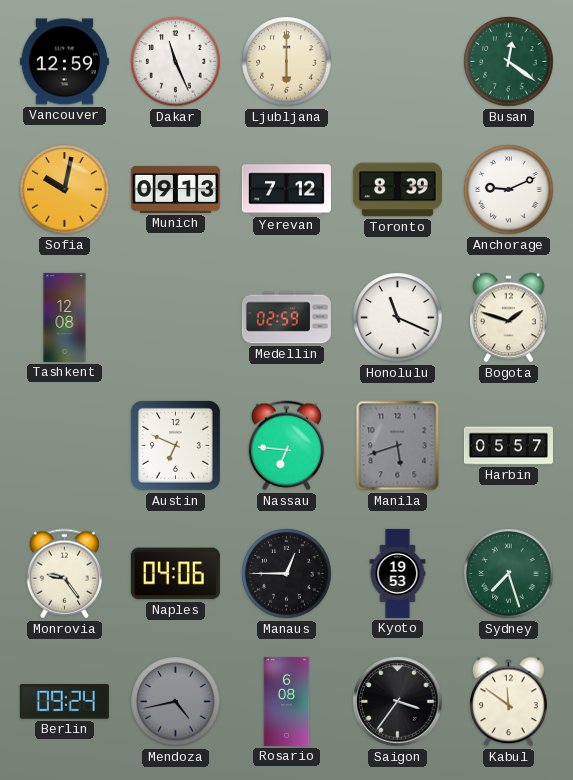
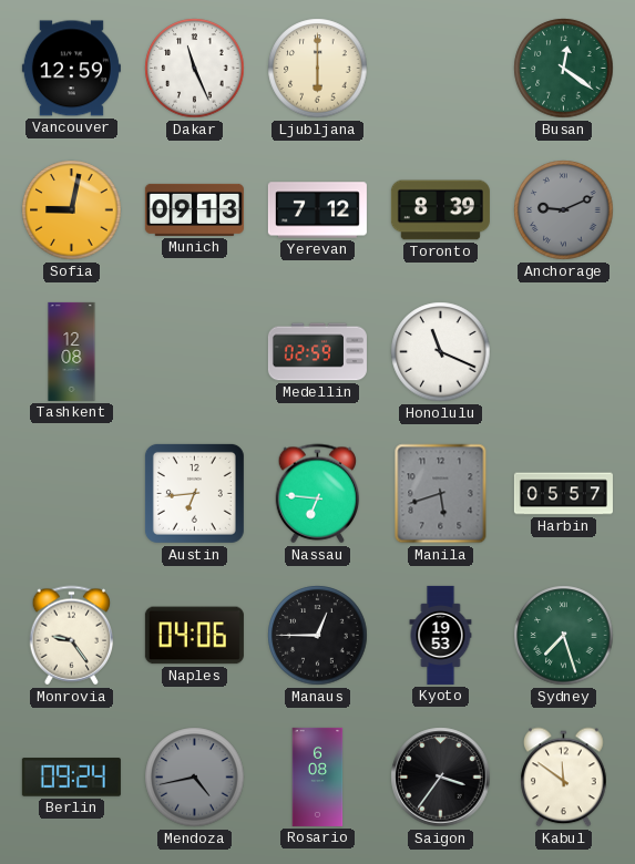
Sofia: 10:02 -> 9:02
Anchorage dial: white -> grey
Bogota: 1:48 -> none
Austin: 6:49 -> 6:44
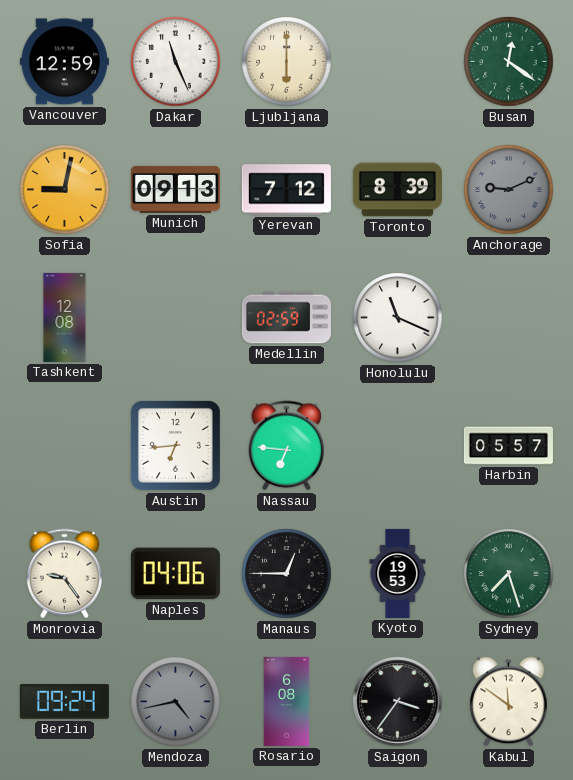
Manila: 5:42 -> none
